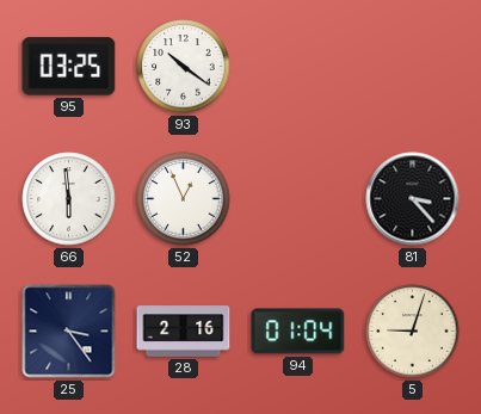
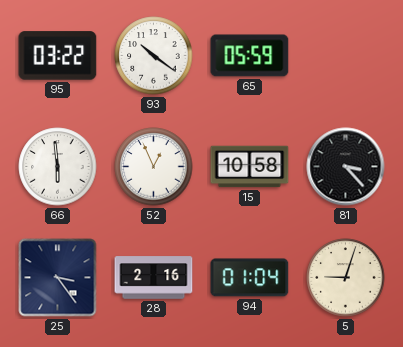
95: 03:25 -> 03:22
65: none -> 05:59
15: none -> 10:58
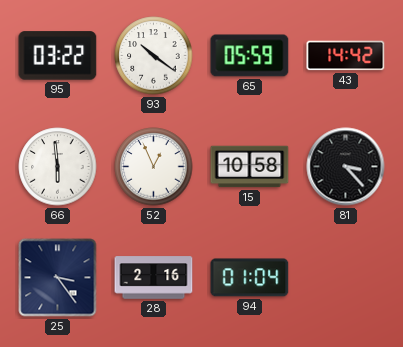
43: none -> 14:42
5: 9:03 -> none
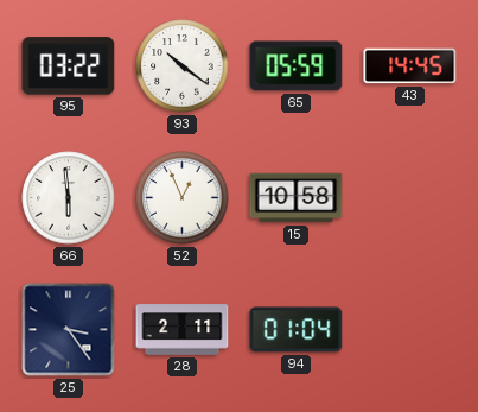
43: 14:42 -> 14:45
81: 3:23 -> none
28: 2:16 -> 2:11
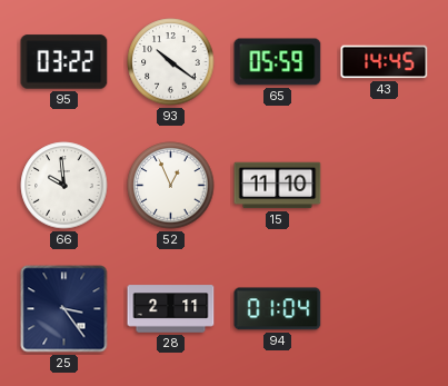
66: 5:59 -> 9:59
15: 10:58 -> 11:10
